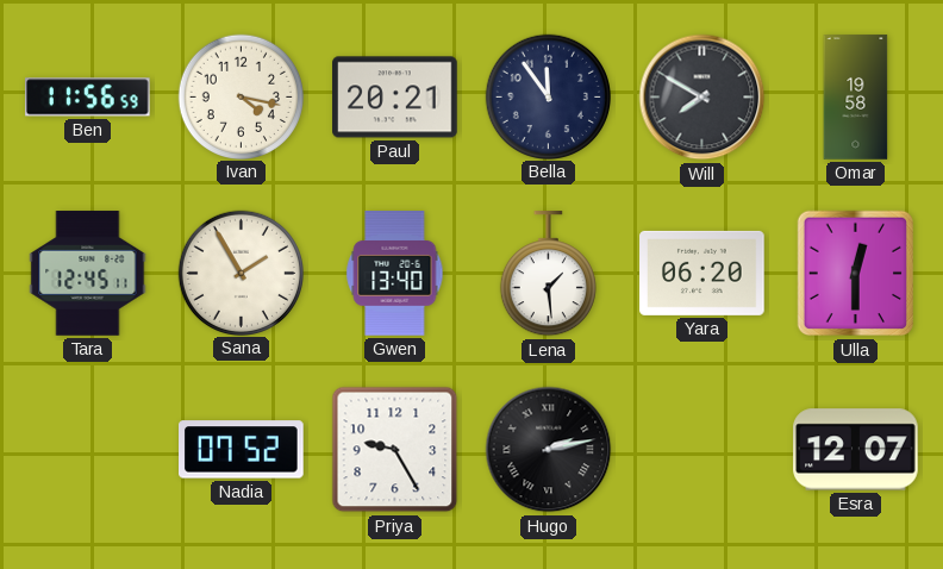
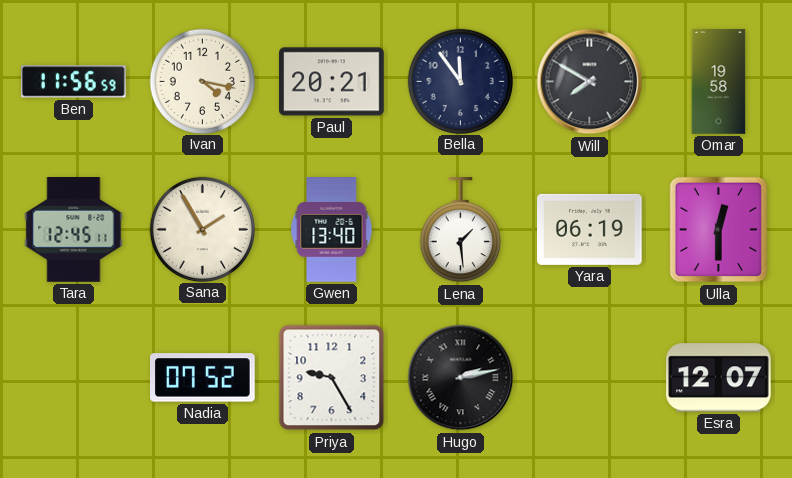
Yara: 06:20 -> 06:19
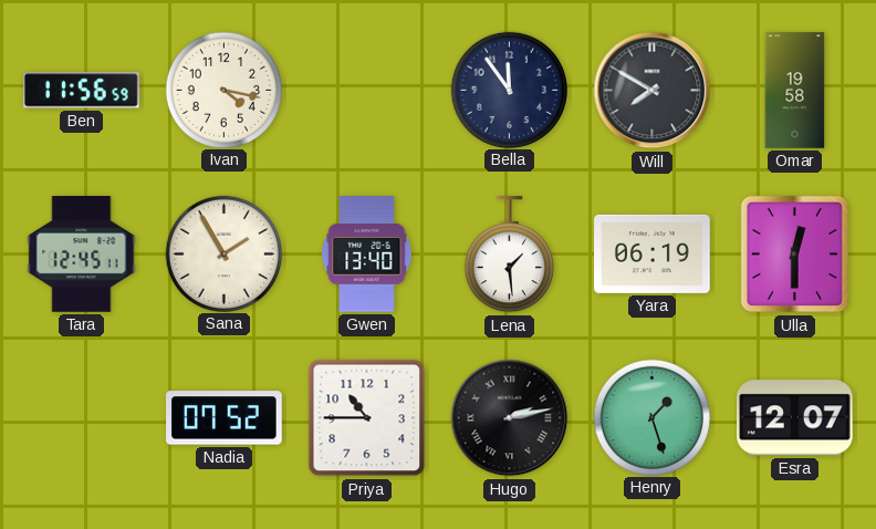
Paul: 20:21 -> none
Priya: 9:25 -> 10:45
Henry: none -> 1:27
